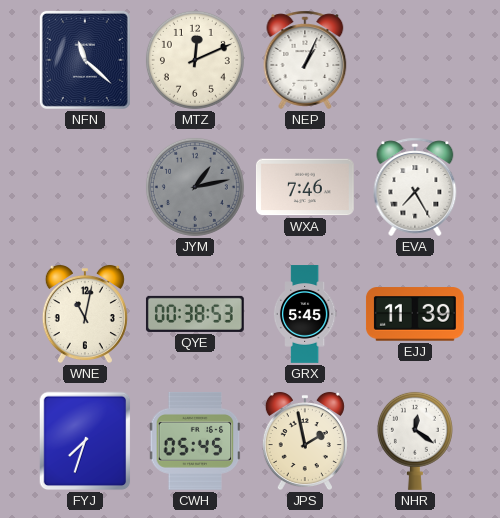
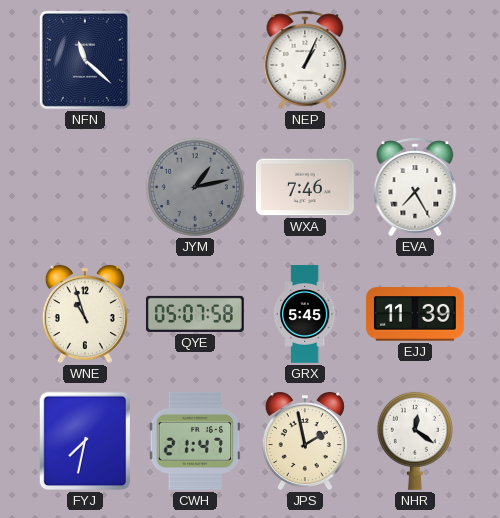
MTZ: 12:11 -> none
WNE: 11:02 -> 10:57
QYE: 00:38 -> 05:07
FYJ: 7:33 -> 7:32
CWH: 05:45 -> 21:47
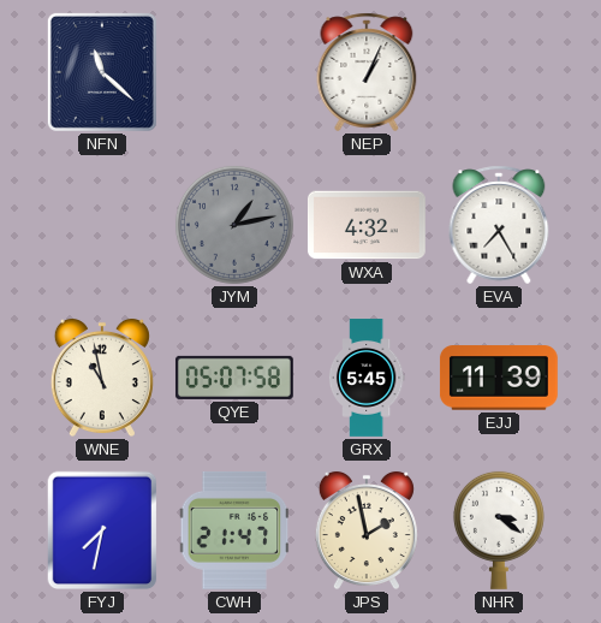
WXA: 7:46 -> 4:32
WNE: 10:57 -> 10:58
NHR: 12:21 -> 3:21
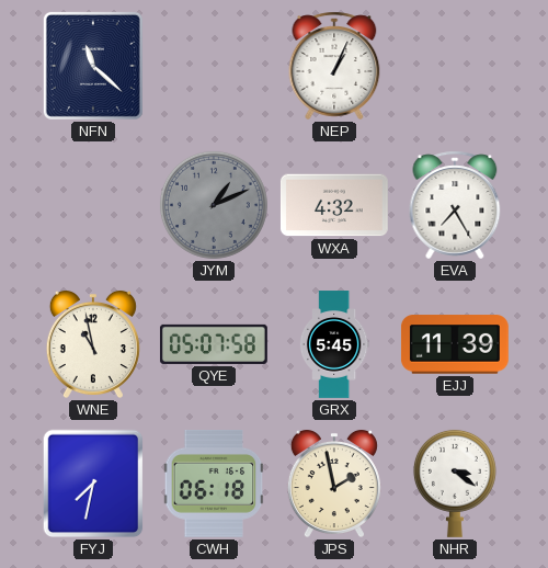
JYM: 1:13 -> 1:11
CWH: 21:47 -> 06:18
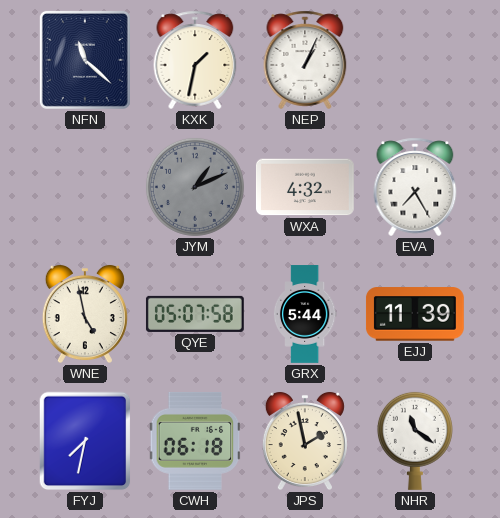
KXK: none -> 1:32
WNE: 10:58 -> 4:58
GRX: 5:45 -> 5:44
NHR: 3:21 -> 11:21
